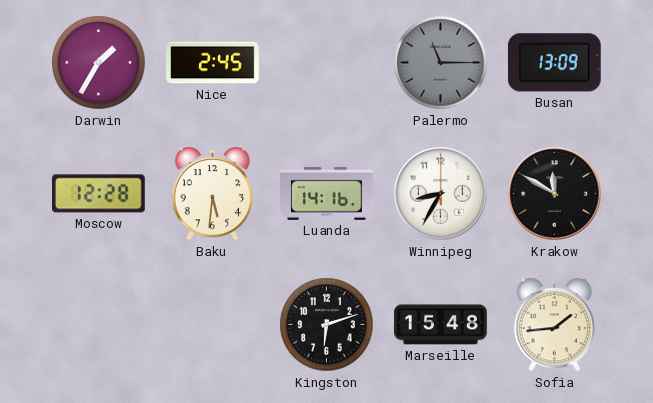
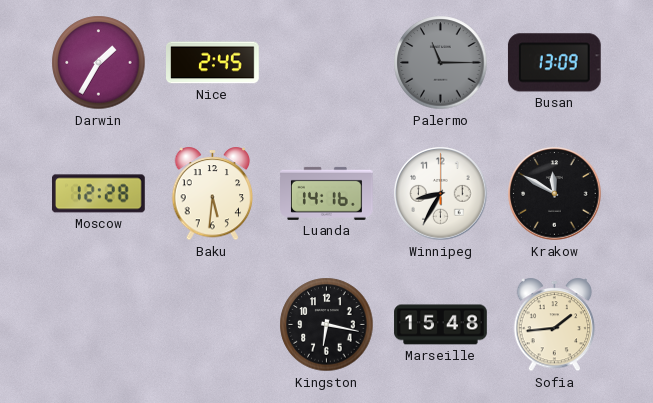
Kingston: 6:12 -> 6:17
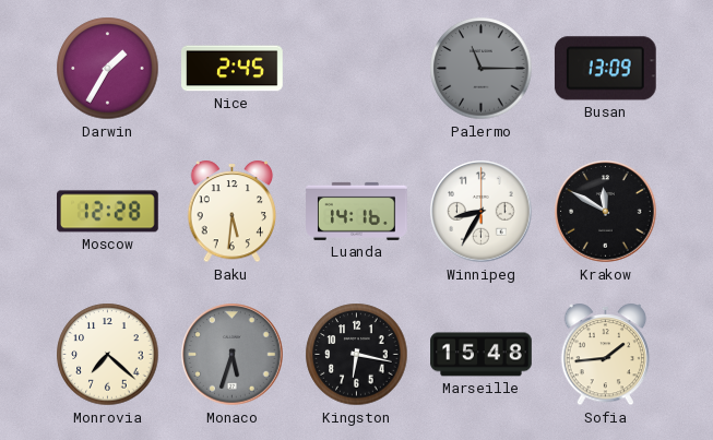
Monrovia: none -> 7:22
Monaco: none -> 5:33
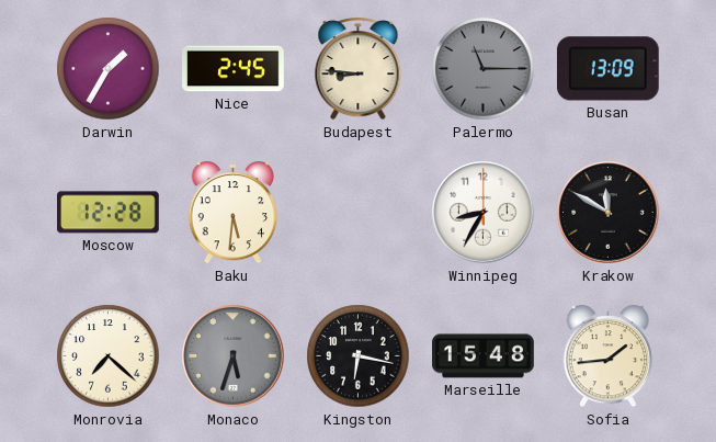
Budapest: none -> 8:46
Luanda: 14:16 -> none
